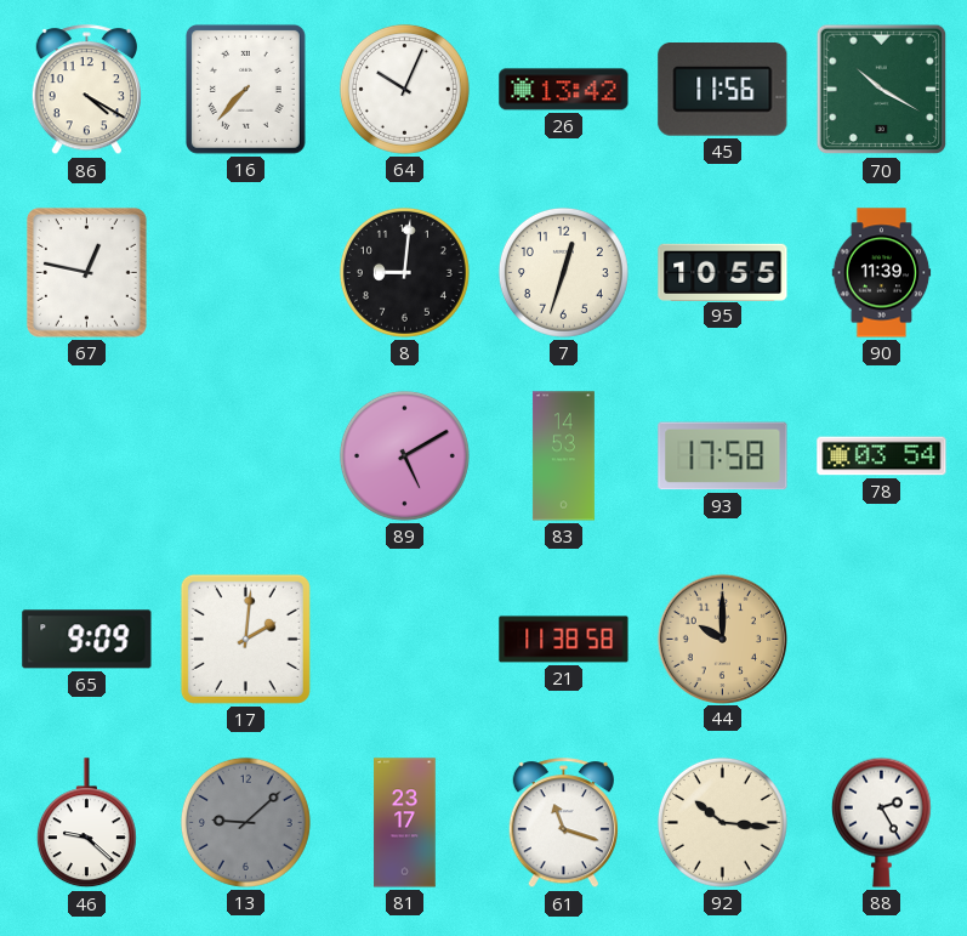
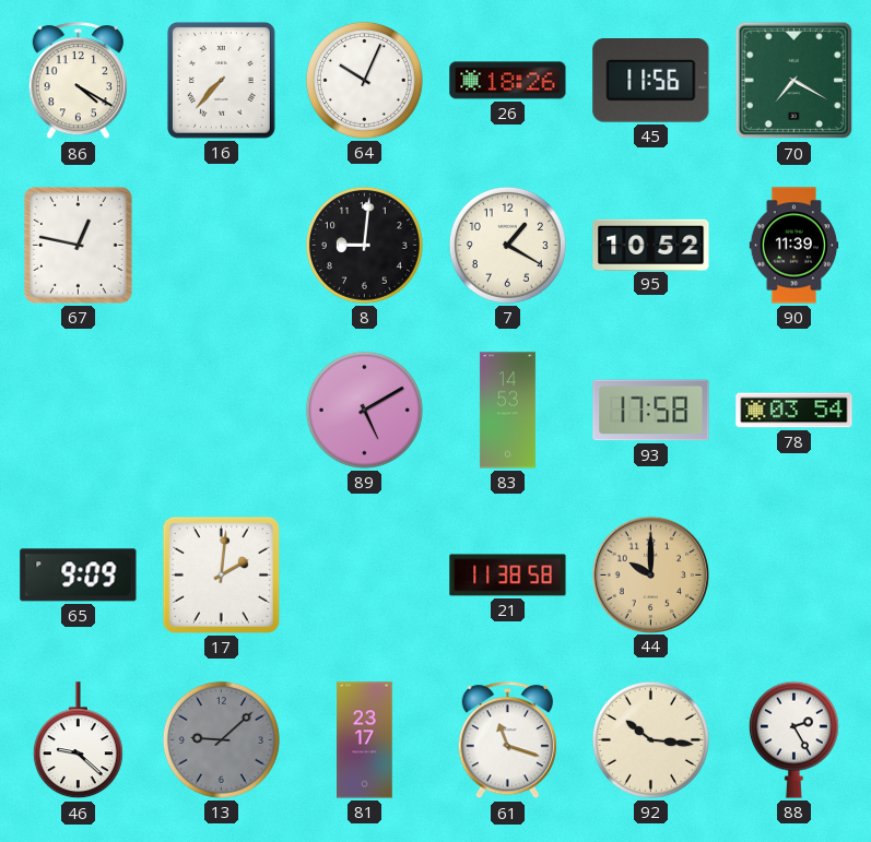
26: 13:42 -> 18:26
70: 10:20 -> 7:20
7: 12:33 -> 1:20
95: 10:55 -> 10:52
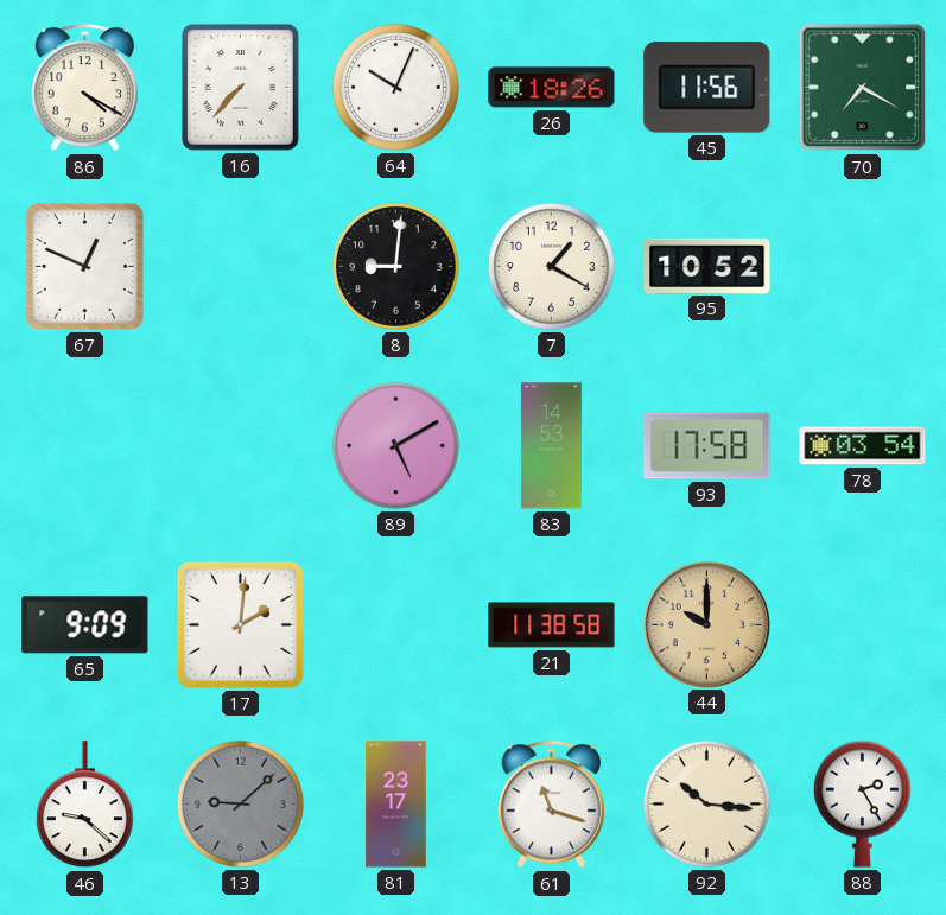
67: 12:47 -> 12:49
90: 11:39 -> none
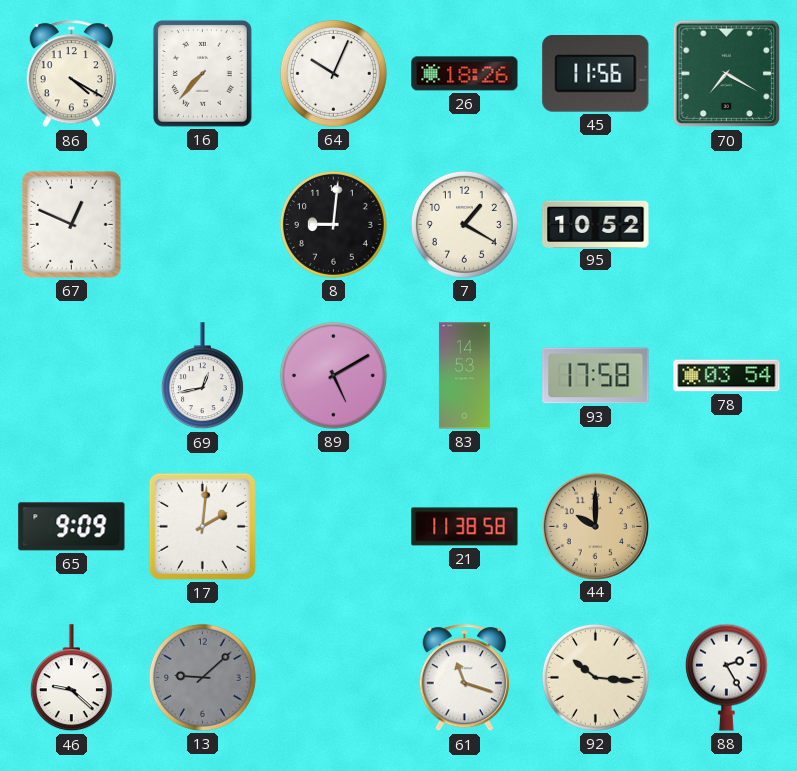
69: none -> 12:43
81: 23:17 -> none
